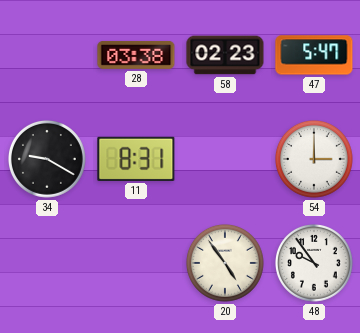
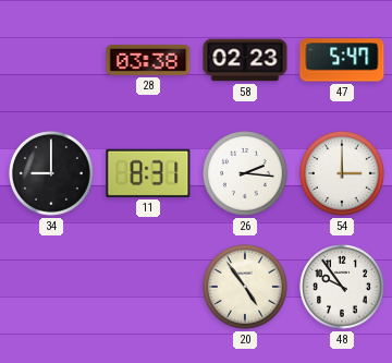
34: 9:20 -> 9:00
26: none -> 2:16
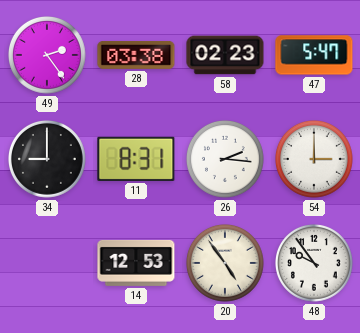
49: none -> 2:24
14: none -> 12:53
